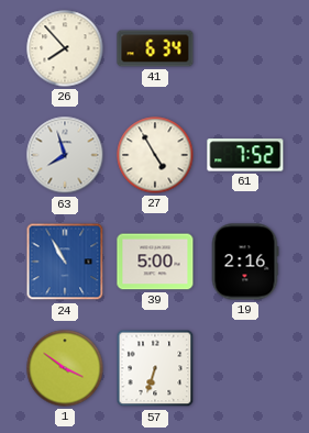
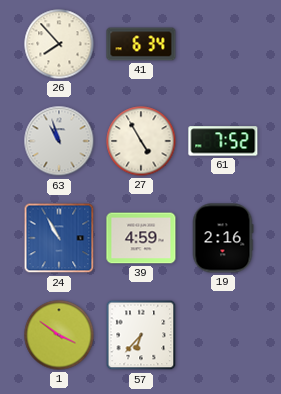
63: 7:57 -> 10:57
39: 5:00 -> 4:59
57: 6:33 -> 6:37
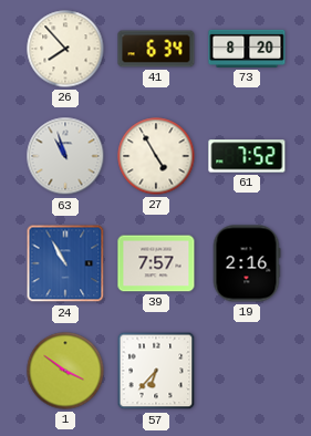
73: none -> 8:20
39: 4:59 -> 7:57
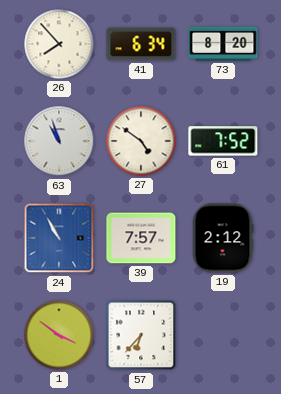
27: 4:55 -> 4:51
19: 2:16 -> 2:12
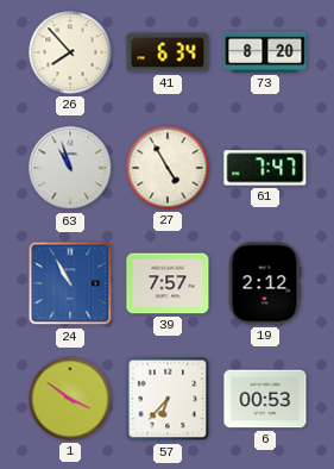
27: 4:51 -> 4:55
61: 7:52 -> 7:47
6: none -> 00:53
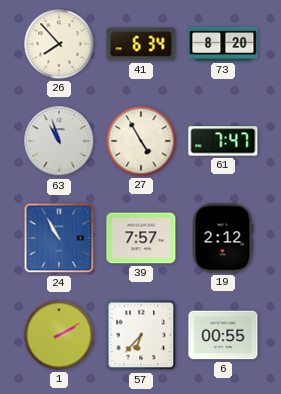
1: 3:51 -> 2:10
6: 00:53 -> 00:55
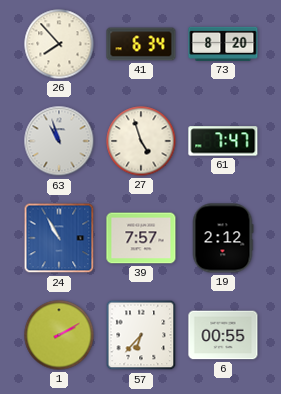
27: 4:55 -> 4:57
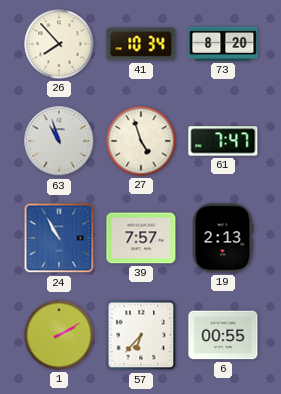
41: 6:34 -> 10:34
19: 2:12 -> 2:13
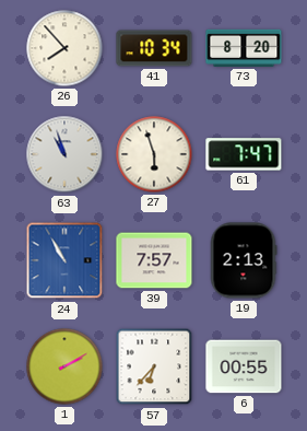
27: 4:57 -> 5:57
